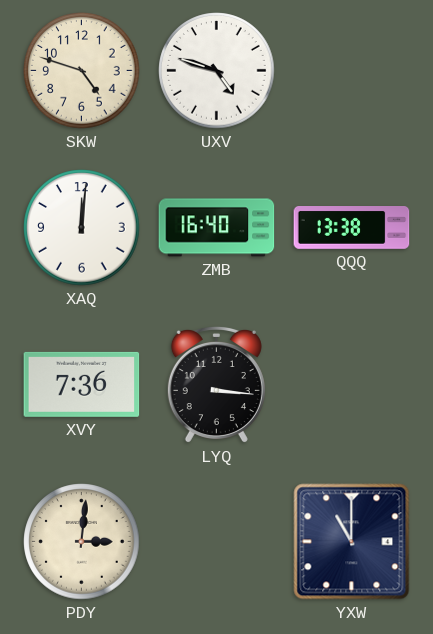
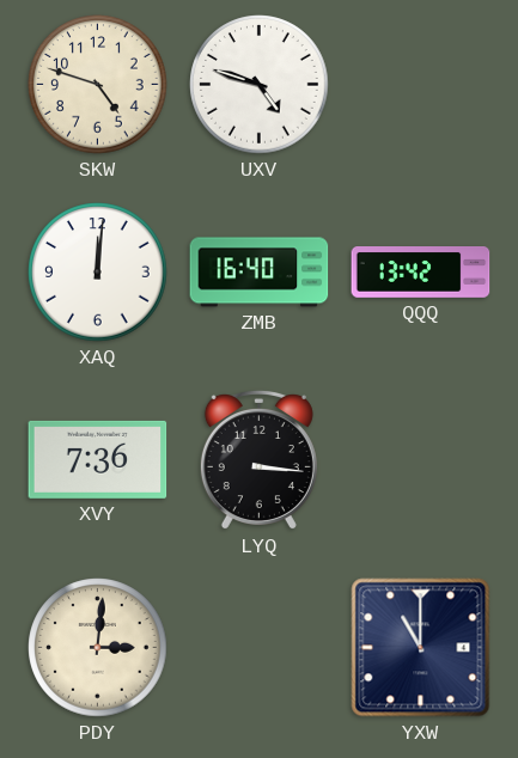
QQQ: 13:38 -> 13:42
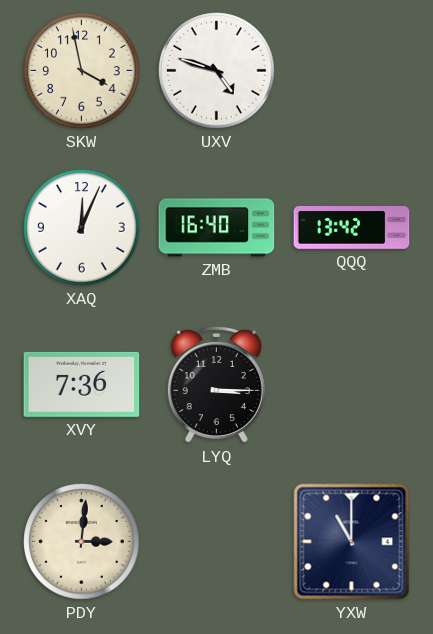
SKW: 4:48 -> 3:58
XAQ: 12:01 -> 12:04
LYQ: 3:16 -> 3:15
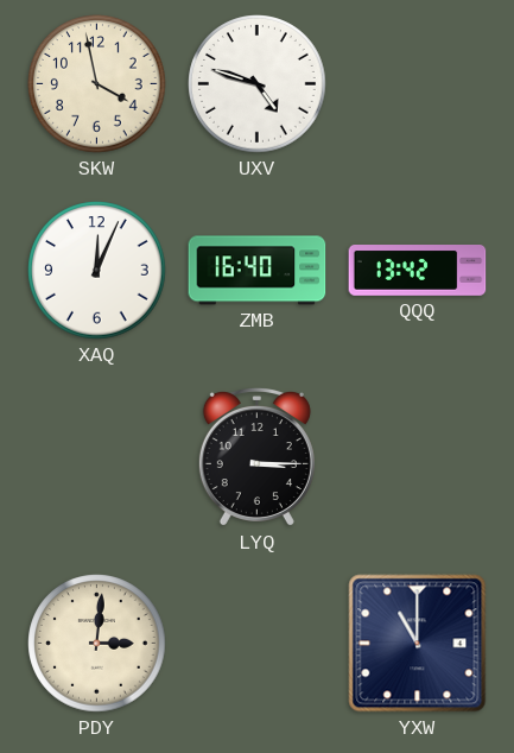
XVY: 7:36 -> none
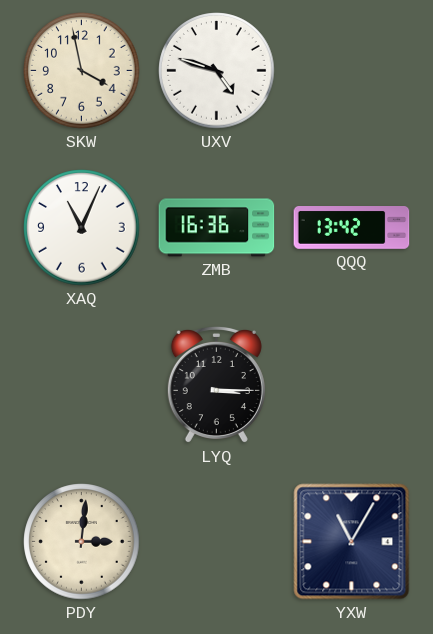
XAQ: 12:04 -> 11:04
ZMB: 16:40 -> 16:36
YXW: 11:00 -> 11:05
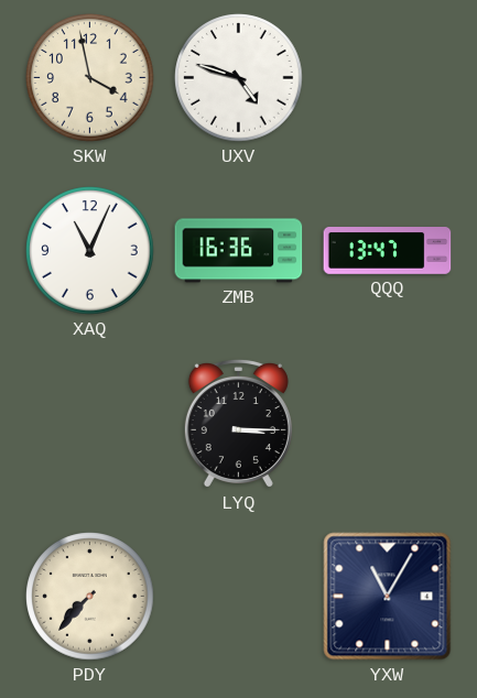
QQQ: 13:42 -> 13:47
PDY: 3:01 -> 7:37
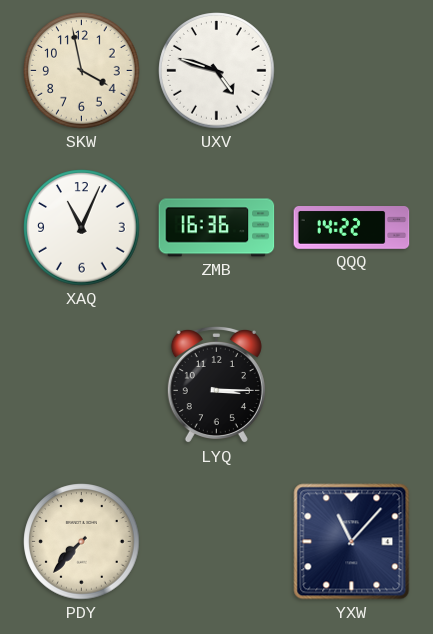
QQQ: 13:47 -> 14:22
YXW: 11:05 -> 11:07
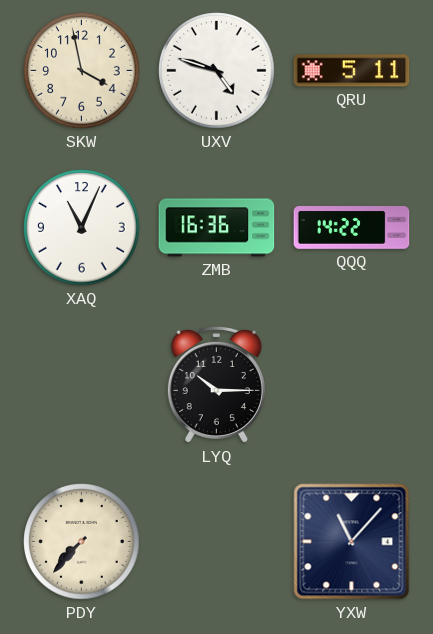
QRU: none -> 5:11
LYQ: 3:15 -> 10:15
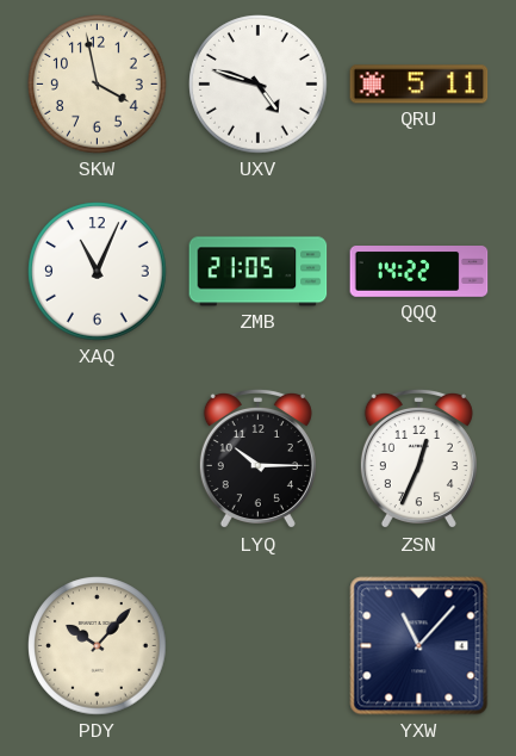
ZMB: 16:36 -> 21:05
ZSN: none -> 12:34
PDY: 7:37 -> 10:07
